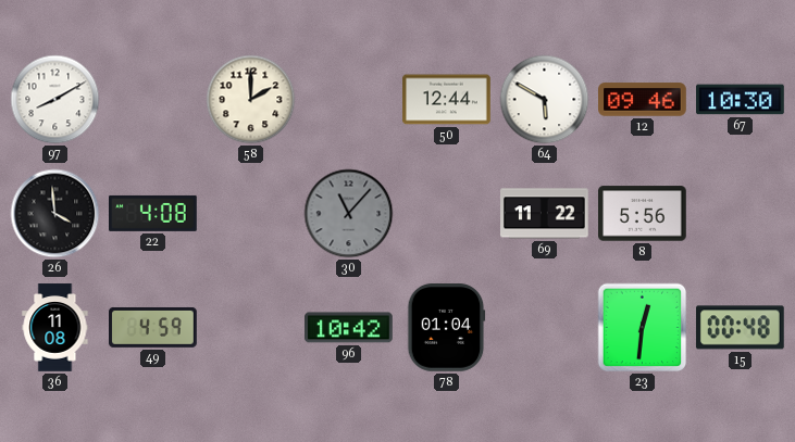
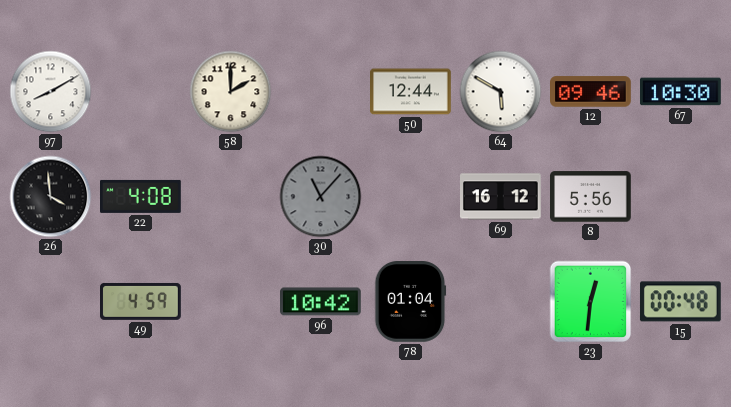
69: 11:22 -> 16:12
36: 11:08 -> none
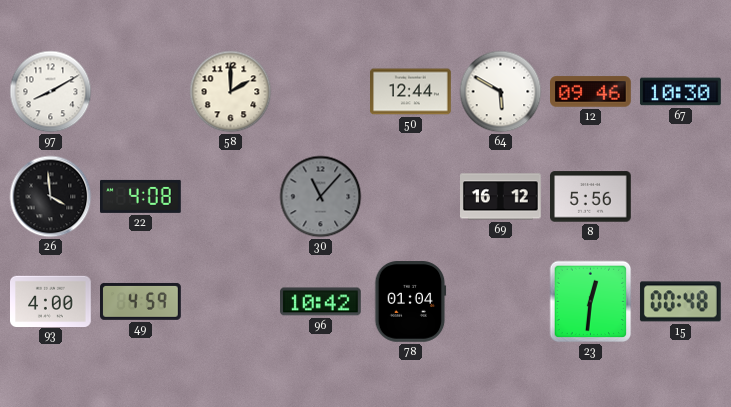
93: none -> 4:00
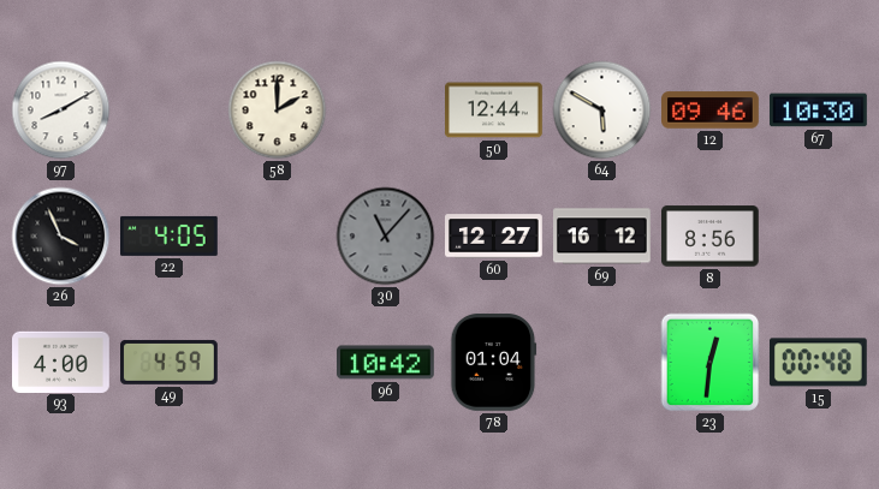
26: 3:59 -> 3:56
22: 4:08 -> 4:05
60: none -> 12:27
8: 5:56 -> 8:56
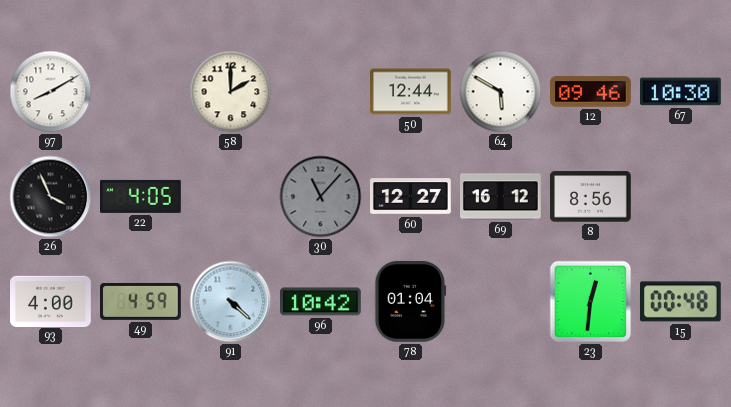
91: none -> 4:22
